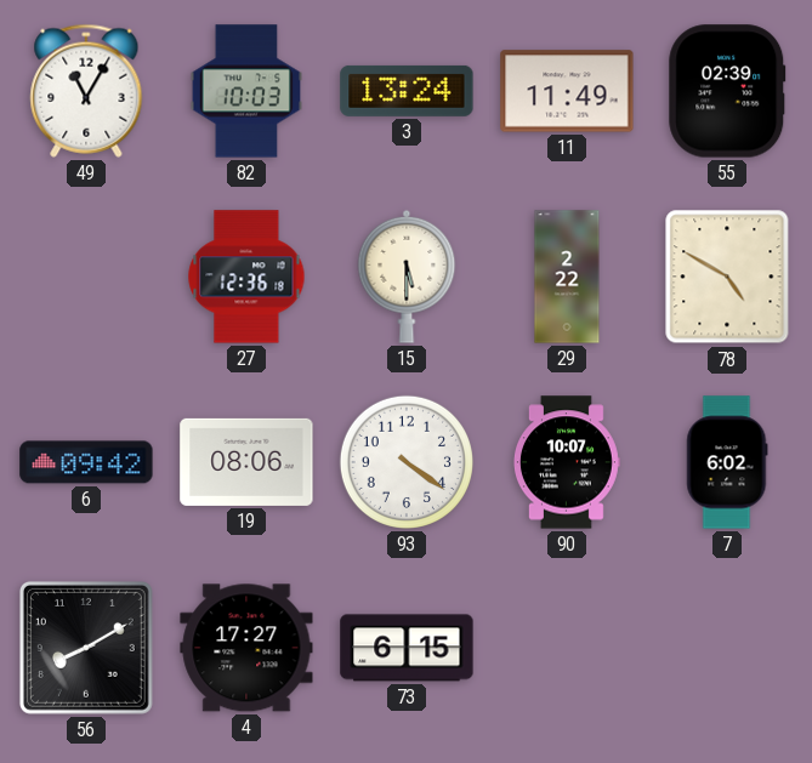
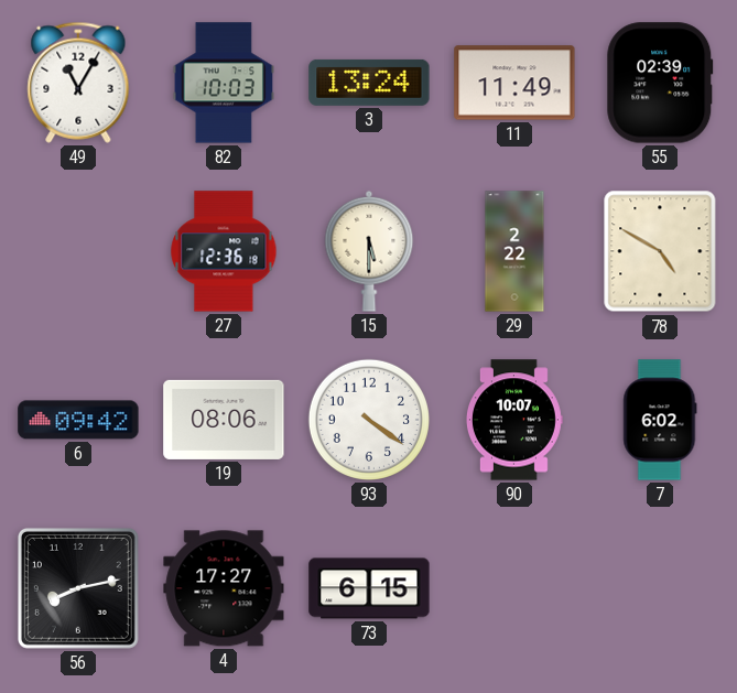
56: 8:10 -> 8:13
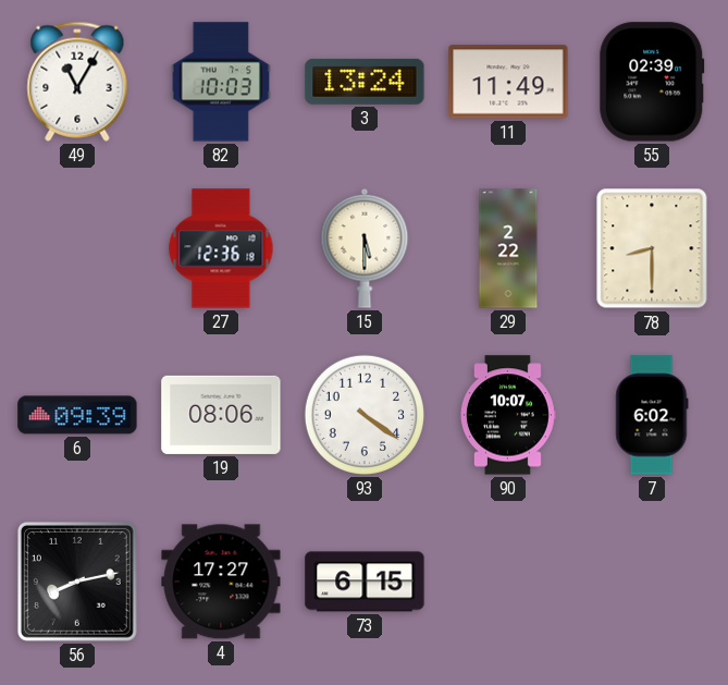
78: 4:50 -> 8:30
6: 09:42 -> 09:39
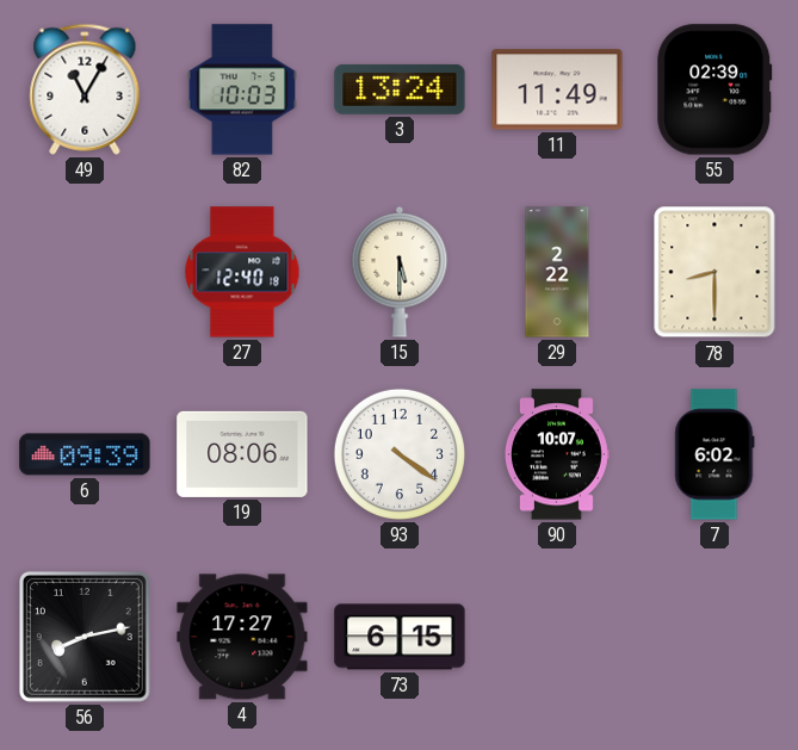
27: 12:36 -> 12:40
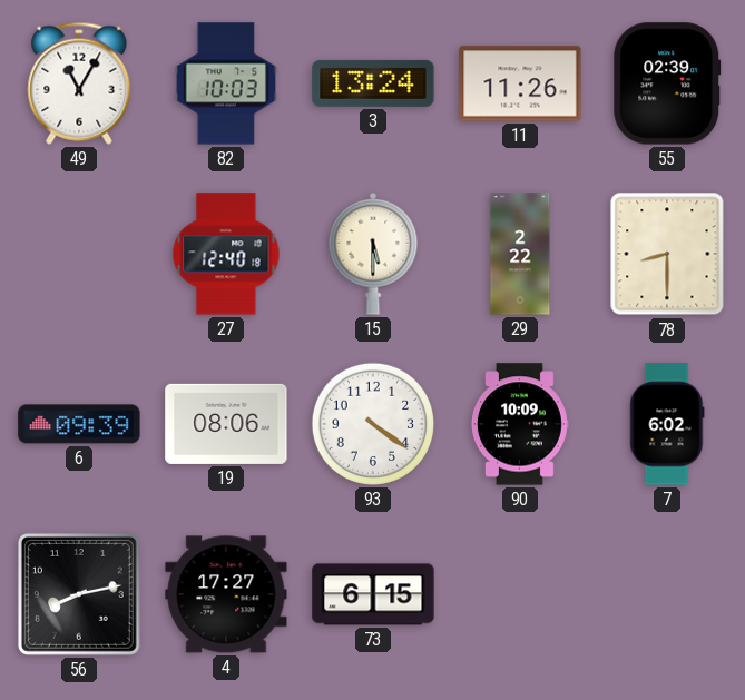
11: 11:49 -> 11:26
90: 10:07 -> 10:09
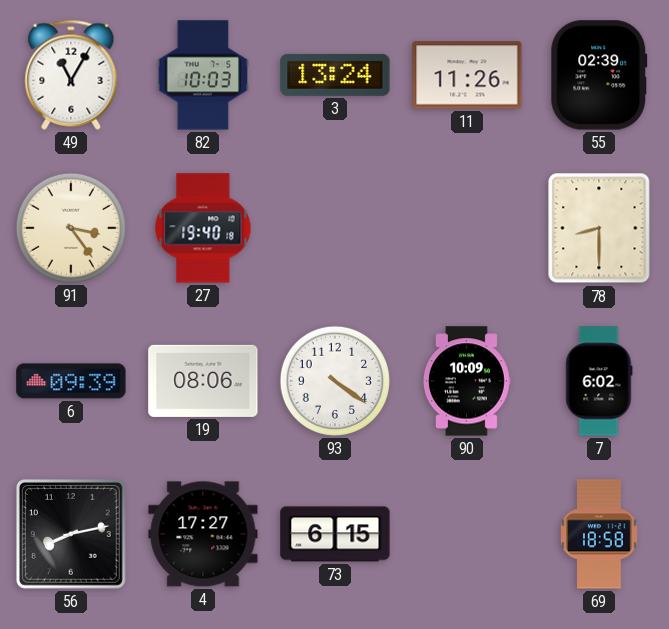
91: none -> 3:24
27: 12:40 -> 19:40
15: 5:30 -> none
29: 2:22 -> none
69: none -> 18:58
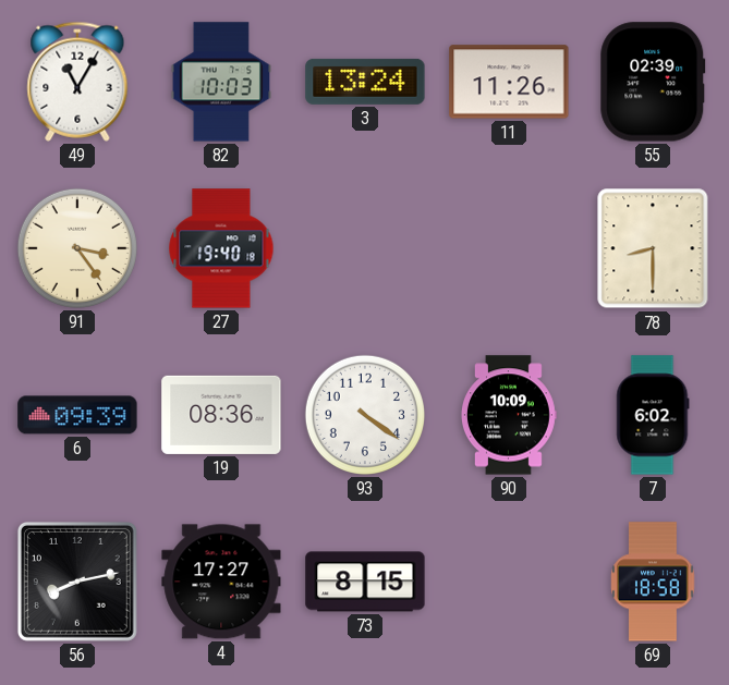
19: 08:06 -> 08:36
73: 6:15 -> 8:15
